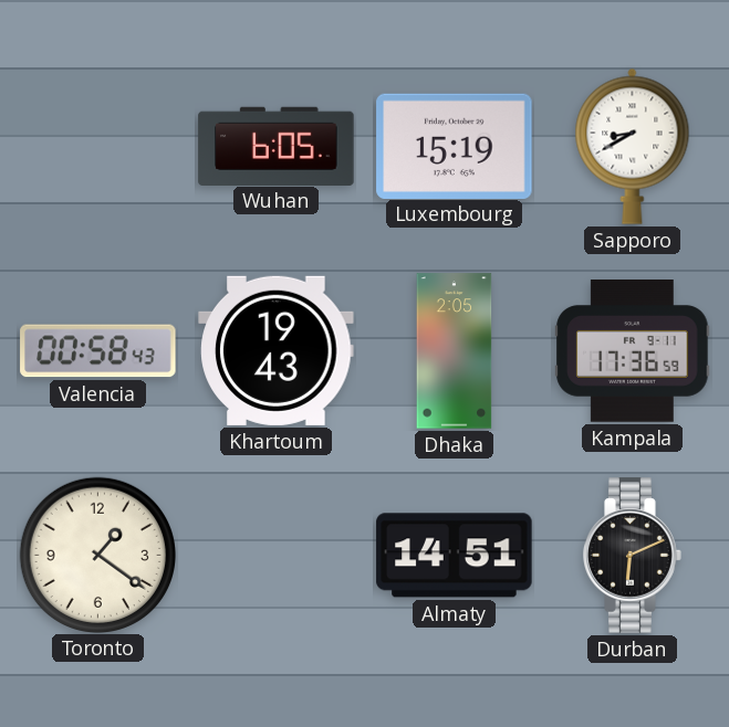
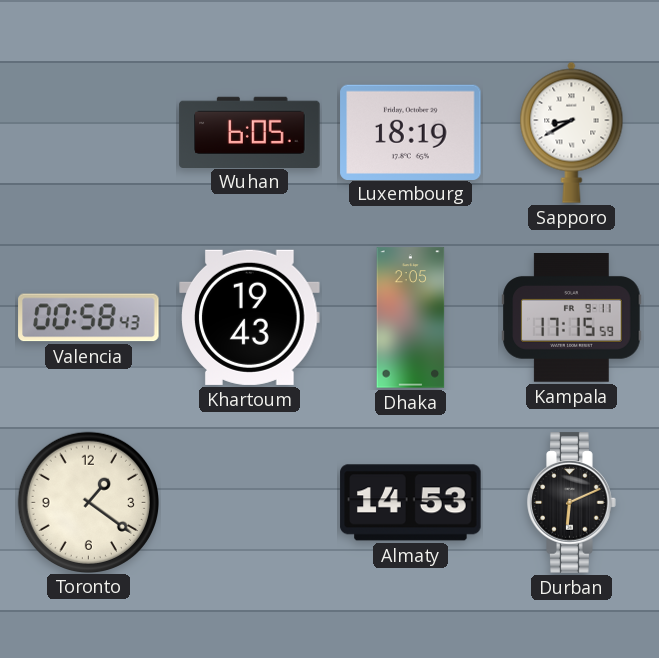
Luxembourg: 15:19 -> 18:19
Kampala: 17:36 -> 17:15
Almaty: 14:51 -> 14:53
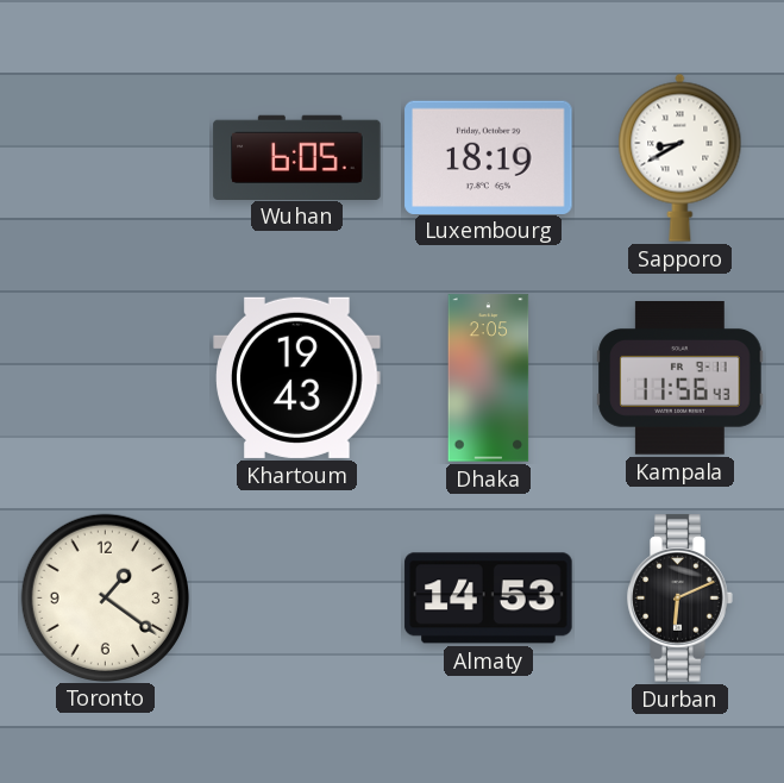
Valencia: 00:58 -> none
Kampala: 17:15 -> 11:56
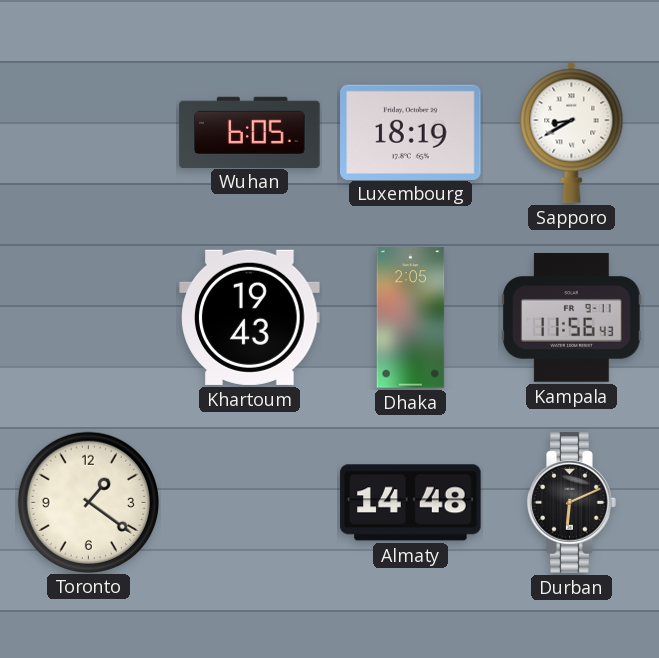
Almaty: 14:53 -> 14:48
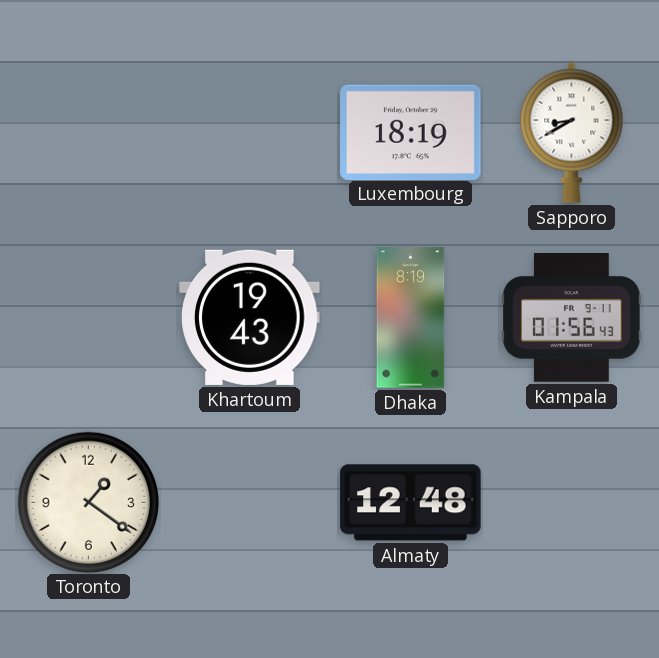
Wuhan: 6:05 -> none
Dhaka: 2:05 -> 8:19
Kampala: 11:56 -> 01:56
Almaty: 14:48 -> 12:48
Durban: 6:11 -> none
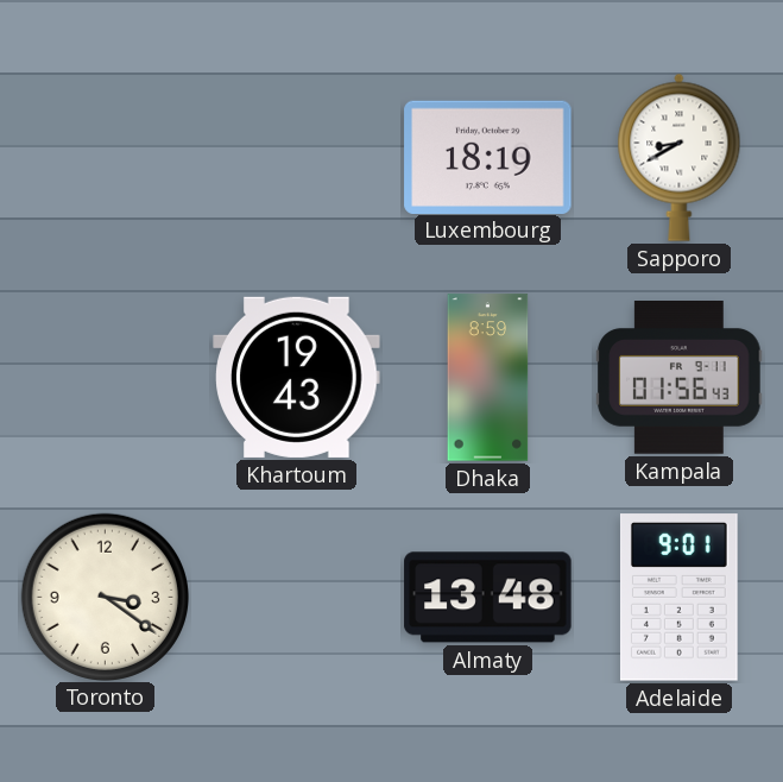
Dhaka: 8:19 -> 8:59
Toronto: 1:21 -> 3:21
Almaty: 12:48 -> 13:48
Adelaide: none -> 9:01
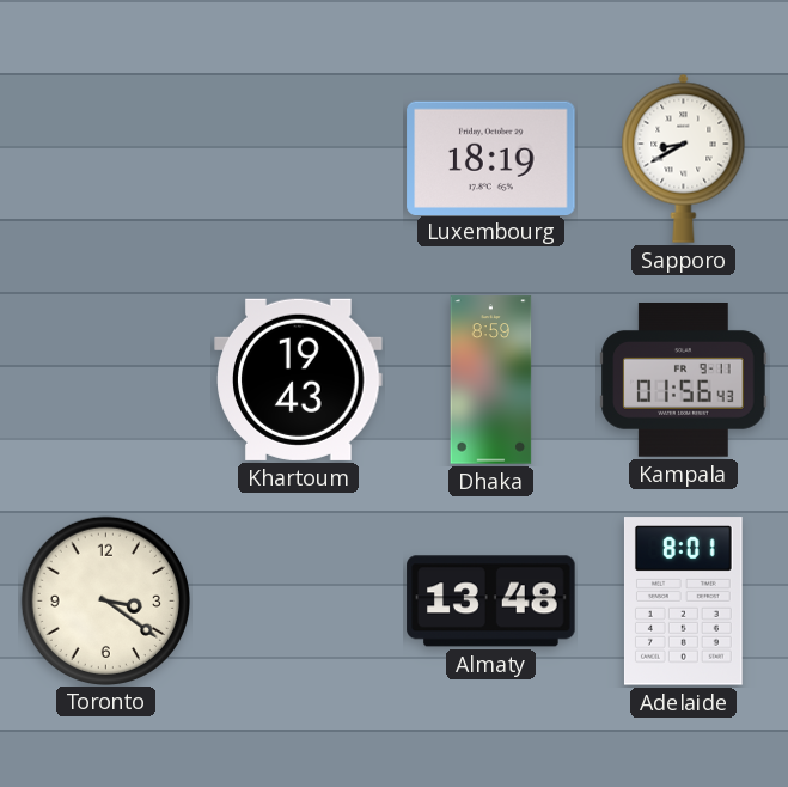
Adelaide: 9:01 -> 8:01
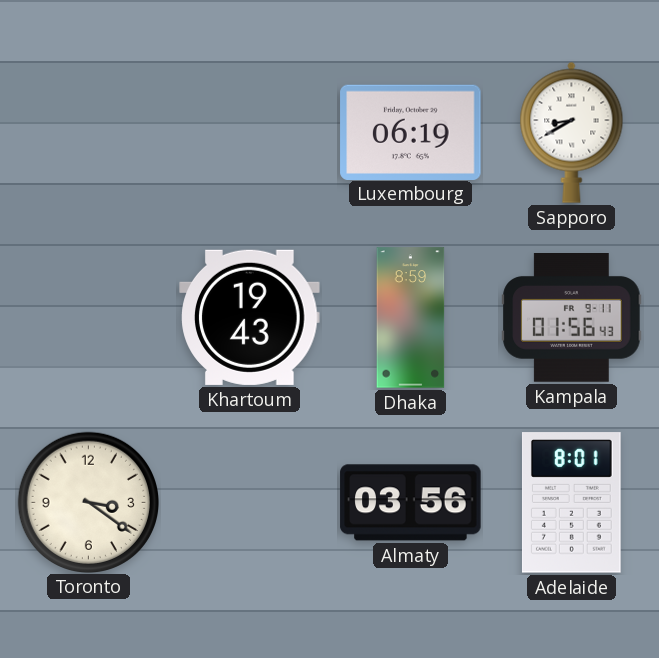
Luxembourg: 18:19 -> 06:19
Almaty: 13:48 -> 03:56
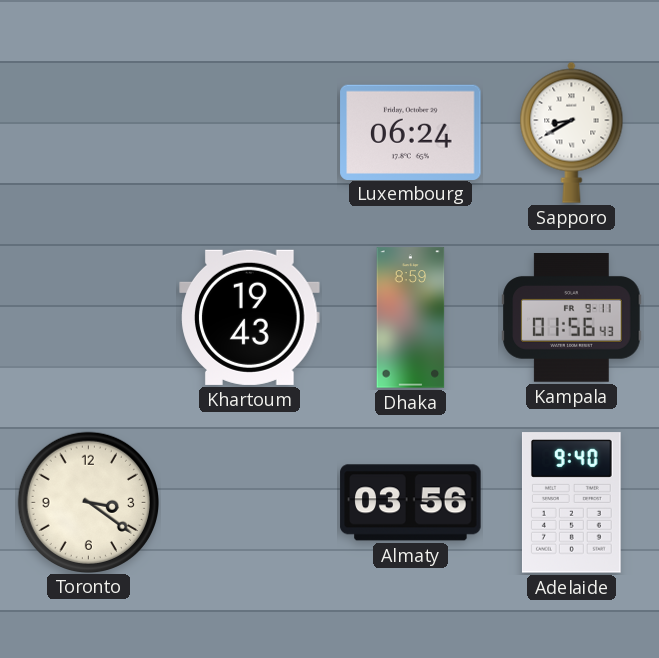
Luxembourg: 06:19 -> 06:24
Adelaide: 8:01 -> 9:40
